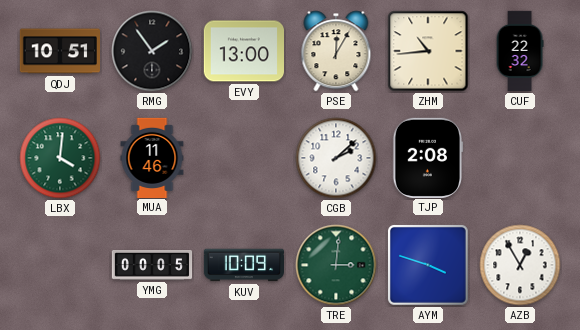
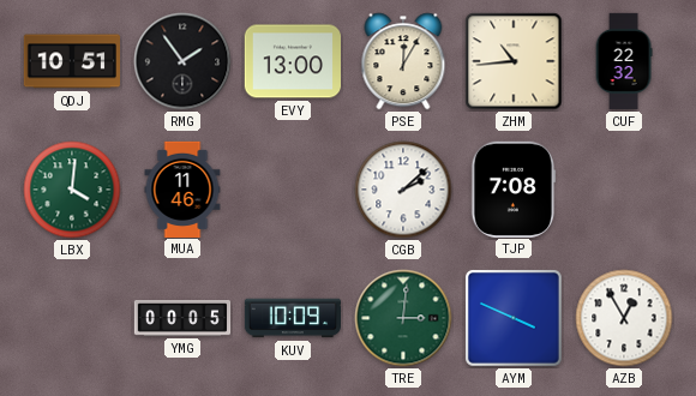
TJP: 2:08 -> 7:08
AYM: 3:48 -> 3:49
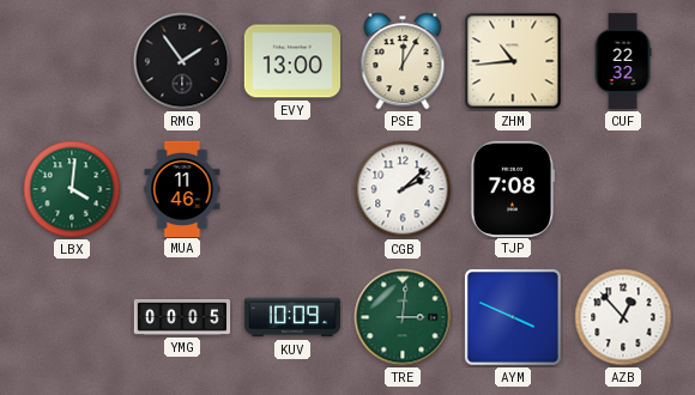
QDJ: 10:51 -> none
AZB: 12:55 -> 12:53
